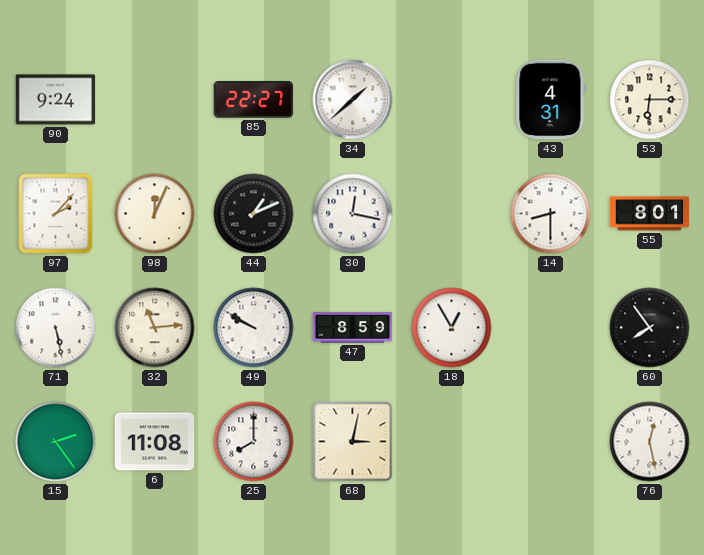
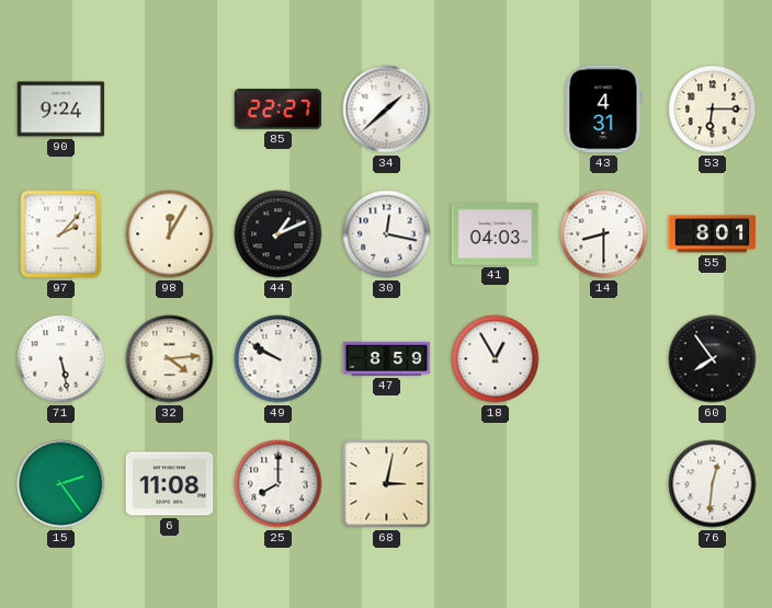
98: 12:04 -> 12:05
41: none -> 04:03
32: 11:14 -> 4:14
76: 12:28 -> 12:31
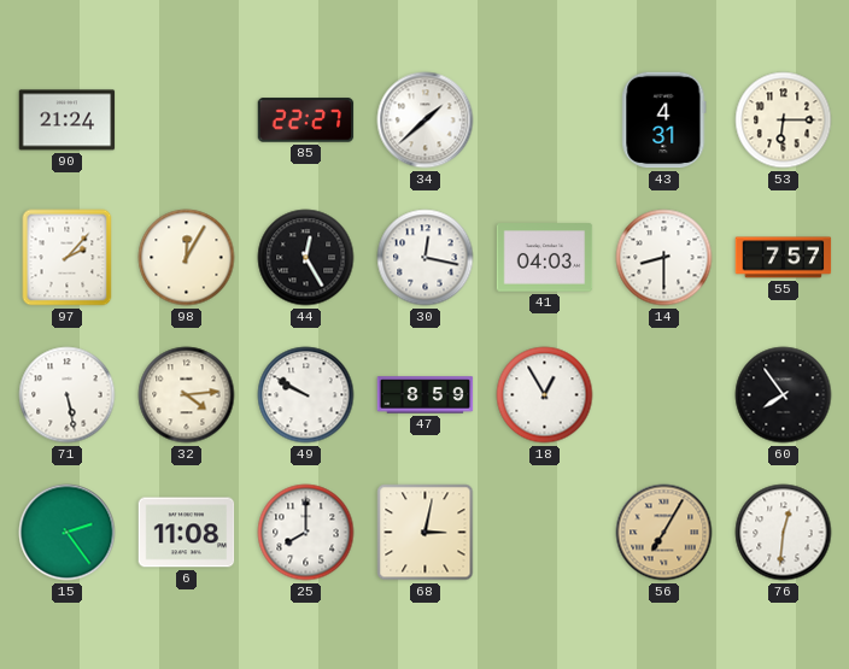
90: 9:24 -> 21:24
44: 1:11 -> 12:25
55: 8:01 -> 7:57
56: none -> 7:05
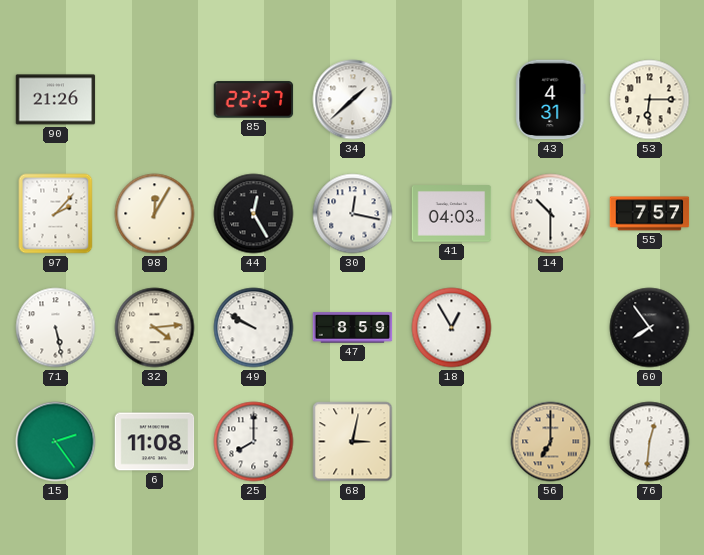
90: 21:24 -> 21:26
14: 8:30 -> 10:30
56: 7:05 -> 7:00
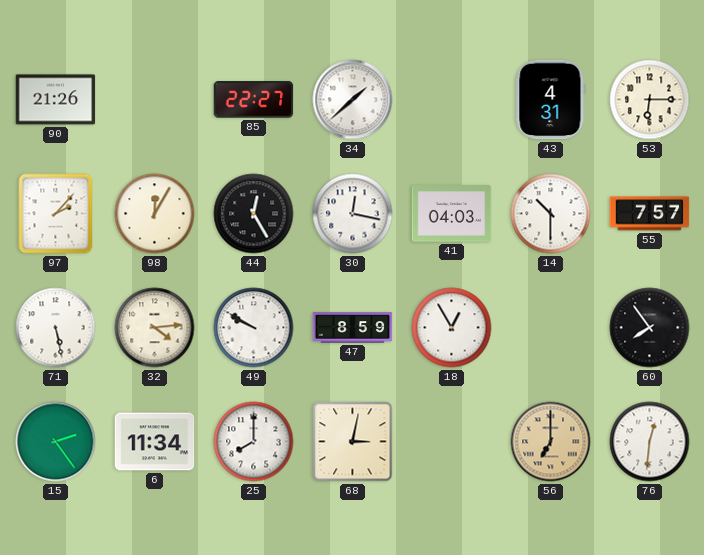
6: 11:08 -> 11:34
